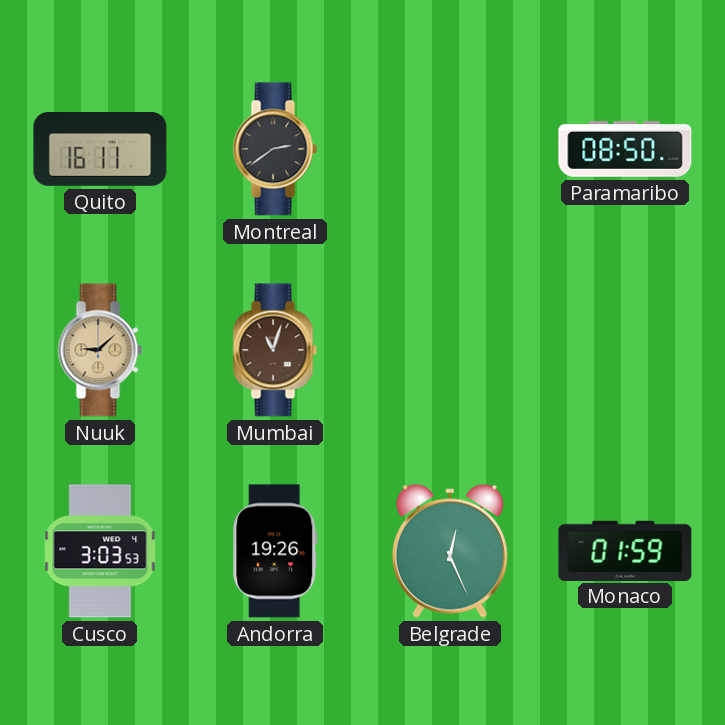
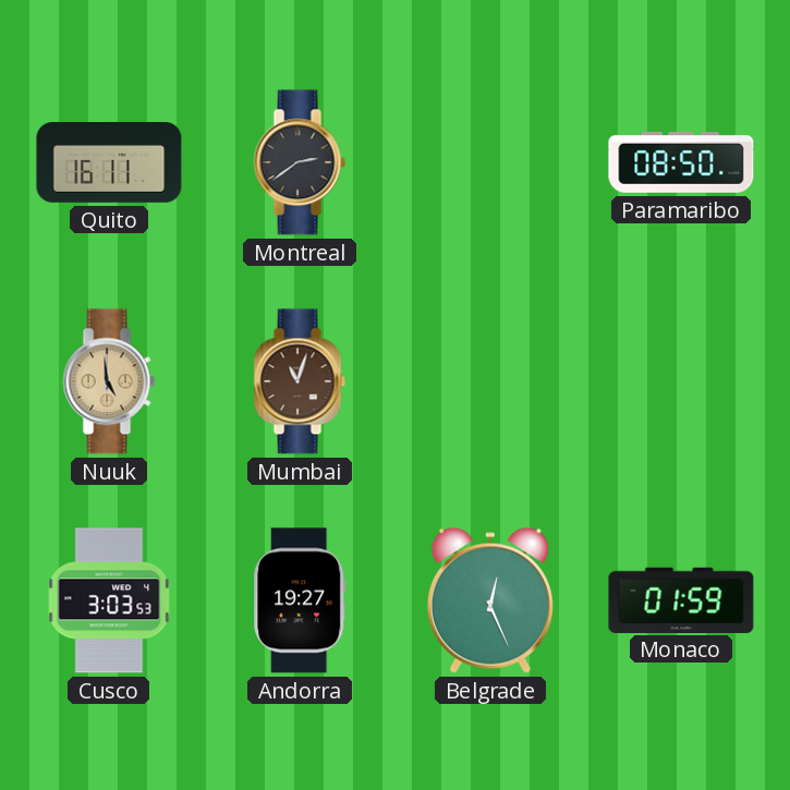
Nuuk: 9:08 -> 4:59
Andorra: 19:26 -> 19:27
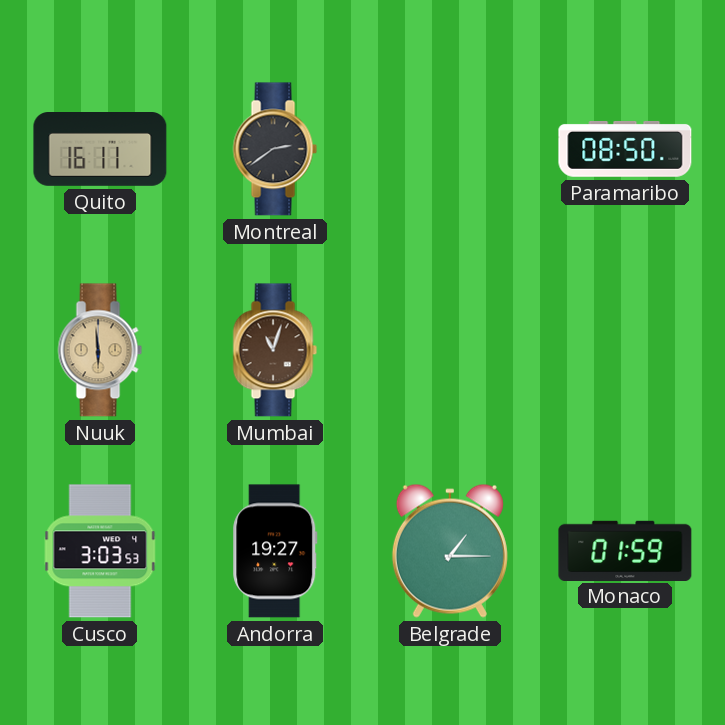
Nuuk: 4:59 -> 5:59
Belgrade: 12:26 -> 1:15
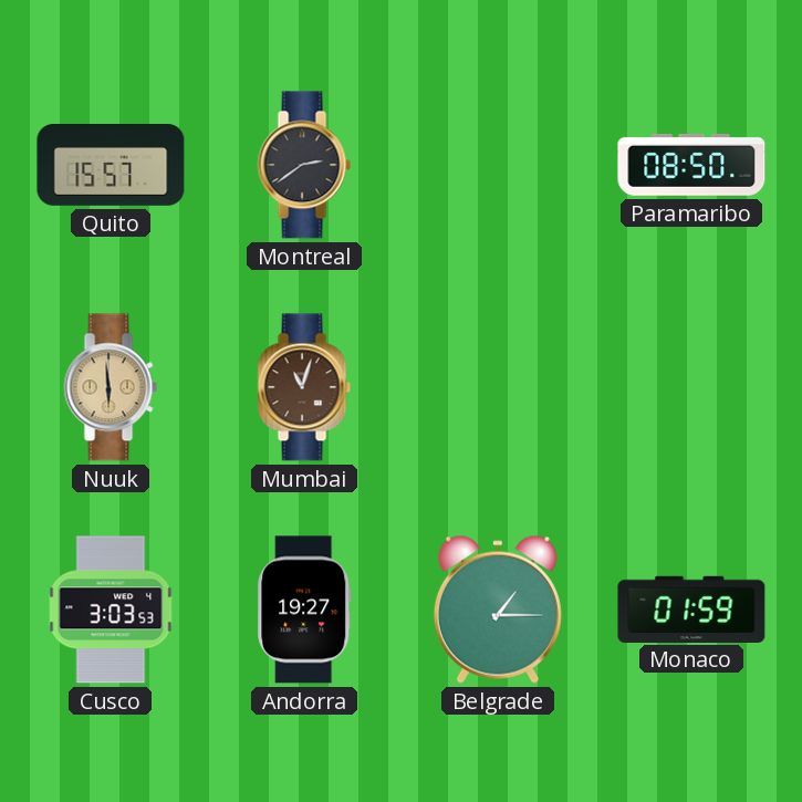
Quito: 16:11 -> 15:57
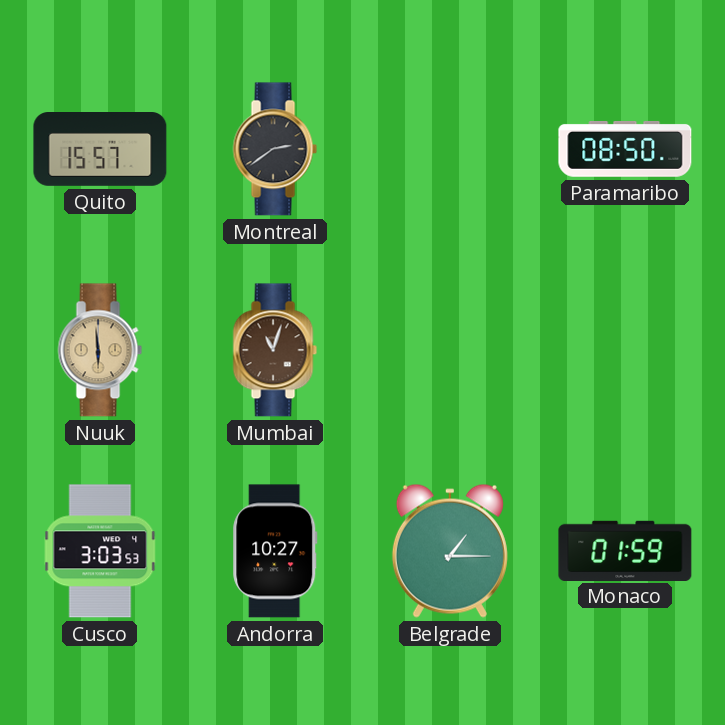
Andorra: 19:27 -> 10:27
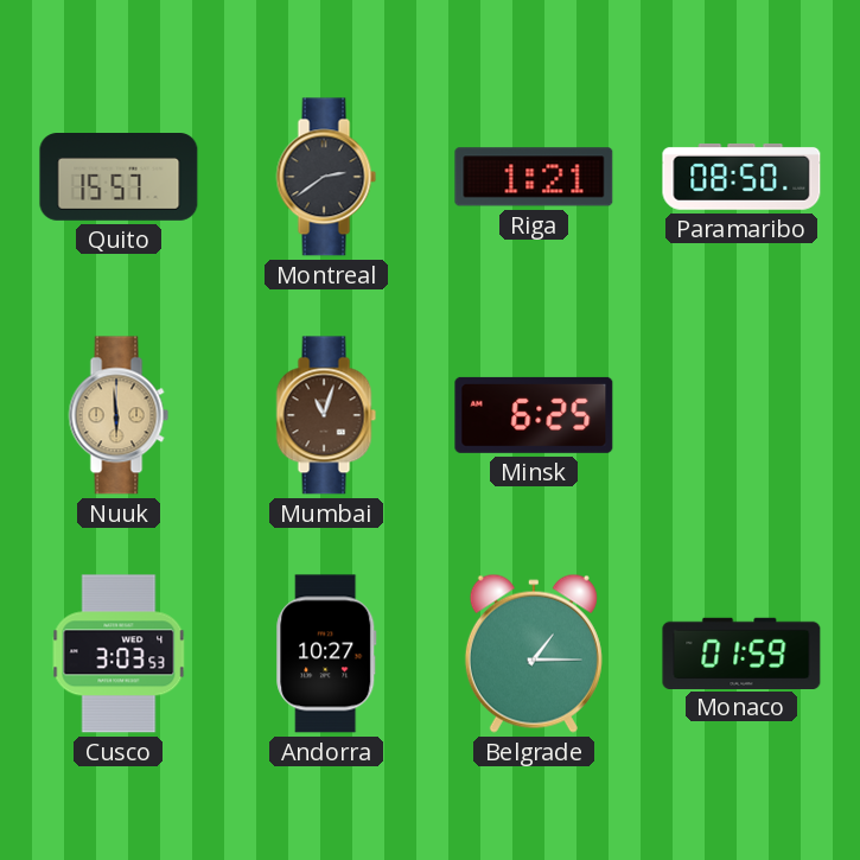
Riga: none -> 1:21
Minsk: none -> 6:25
